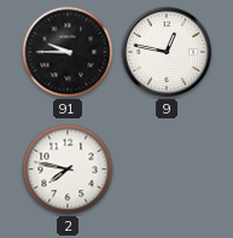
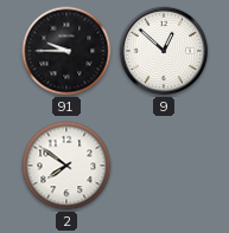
9: 12:47 -> 12:52
2: 7:47 -> 7:51
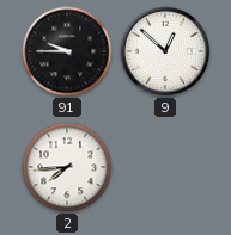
2: 7:51 -> 7:44
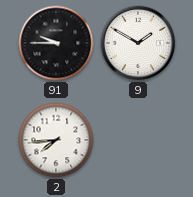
9: 12:52 -> 1:50
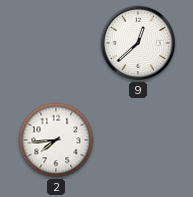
91: 9:45 -> none
9: 1:50 -> 12:38
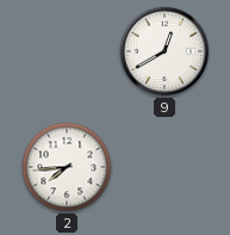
9: 12:38 -> 12:40
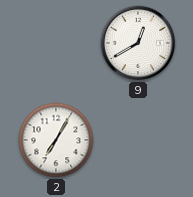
2: 7:44 -> 7:05
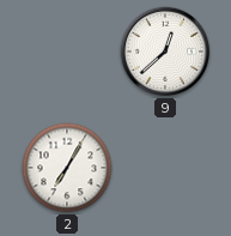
9: 12:40 -> 12:38
